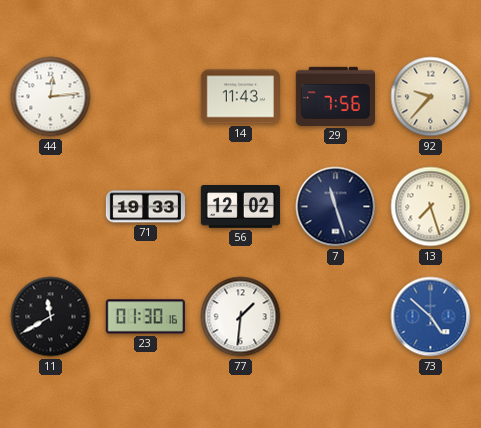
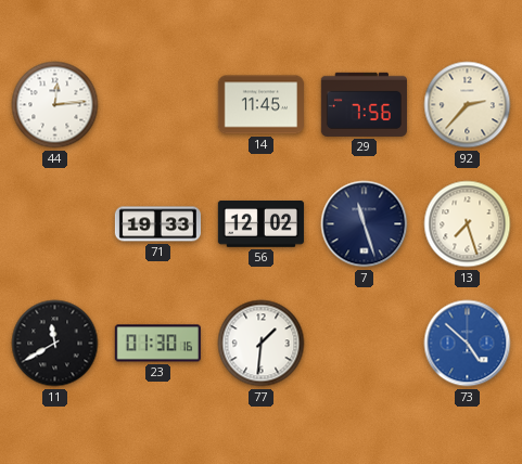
14: 11:43 -> 11:45
92: 9:37 -> 2:37
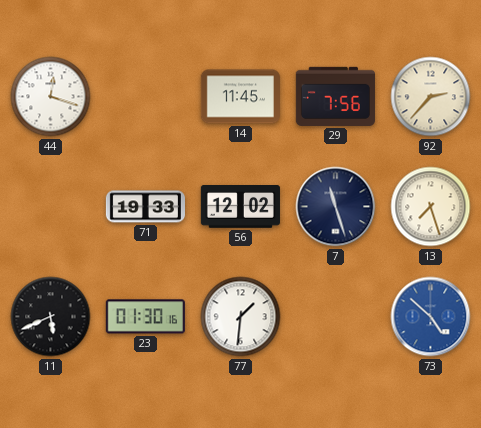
44: 12:14 -> 12:18
11: 11:40 -> 5:41
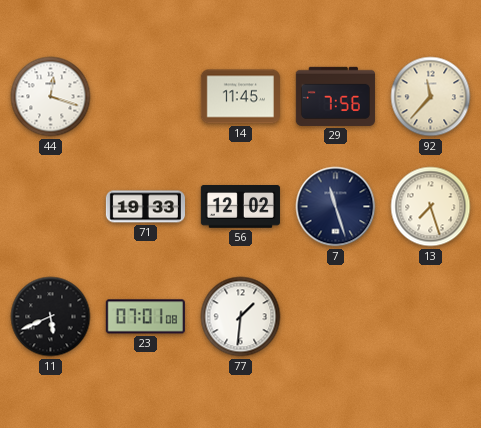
92: 2:37 -> 11:37
23: 01:30 -> 07:01
73: 4:52 -> none
